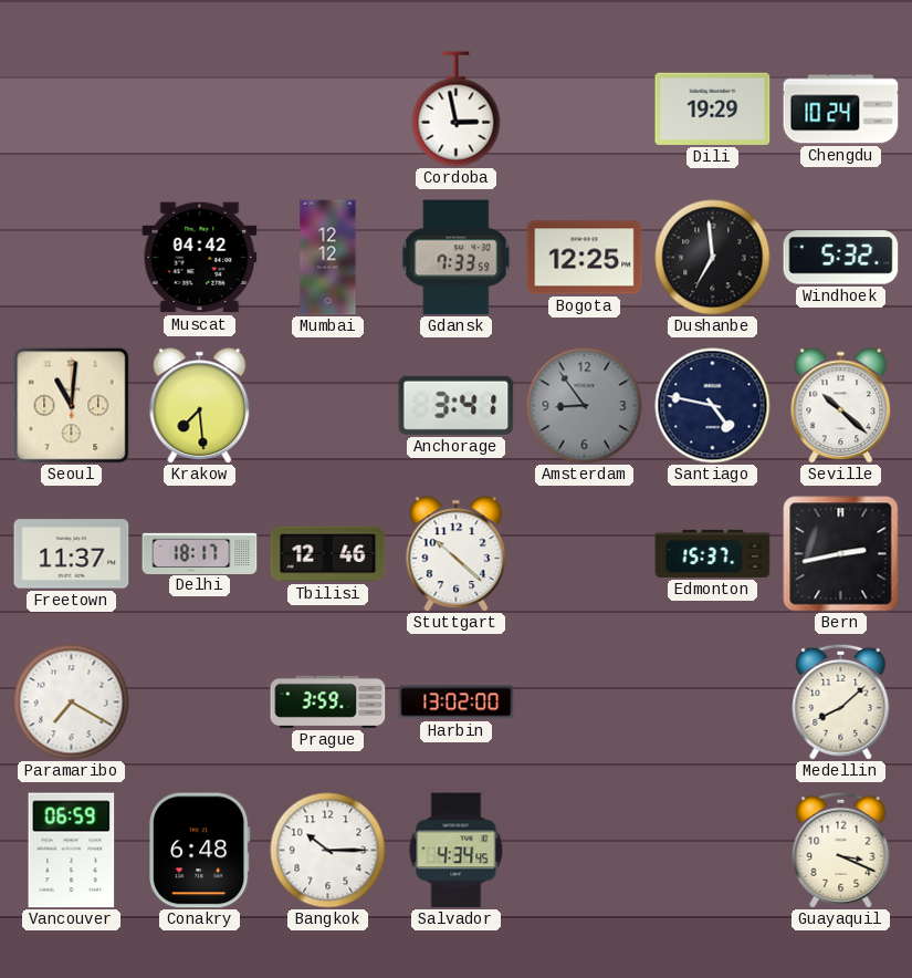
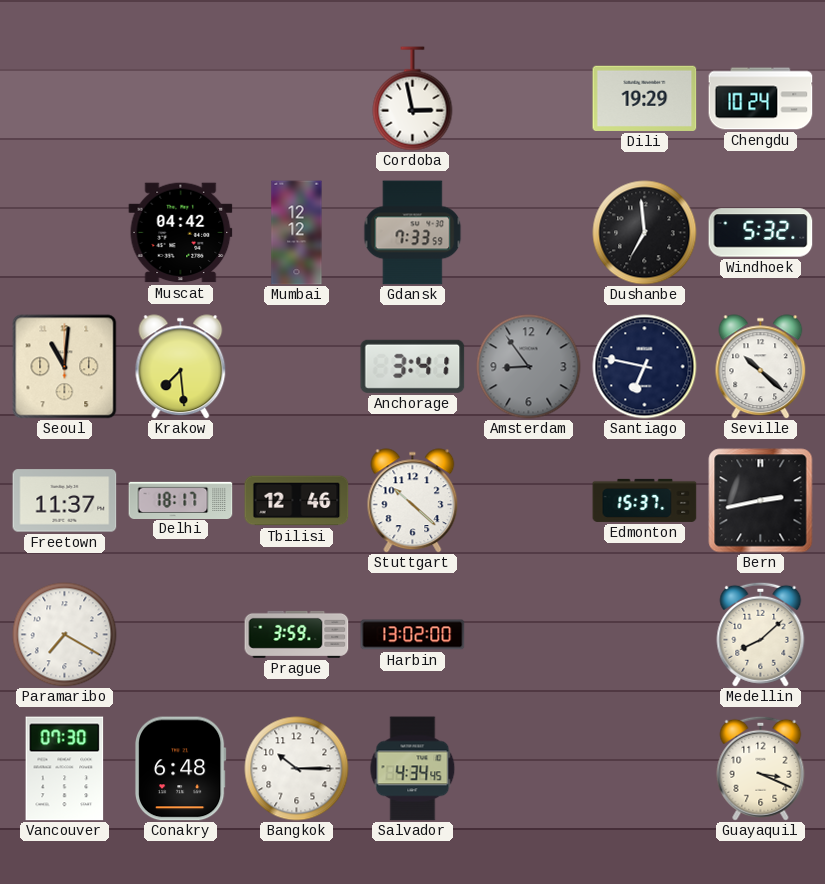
Bogota: 12:25 -> none
Santiago: 4:47 -> 6:47
Vancouver: 06:59 -> 07:30
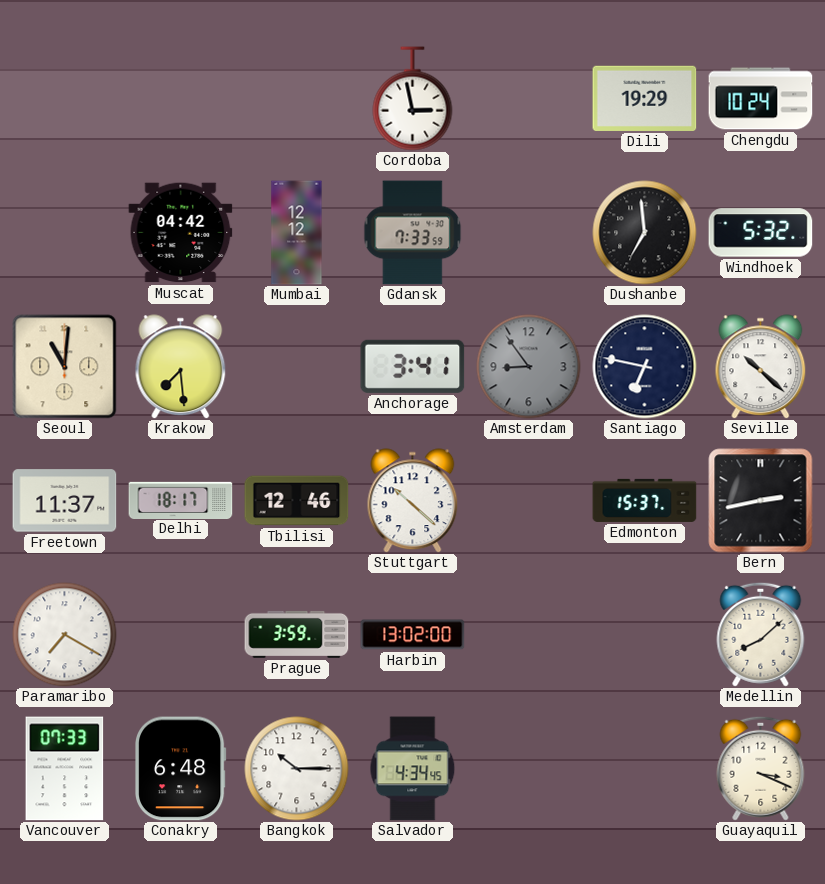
Vancouver: 07:30 -> 07:33
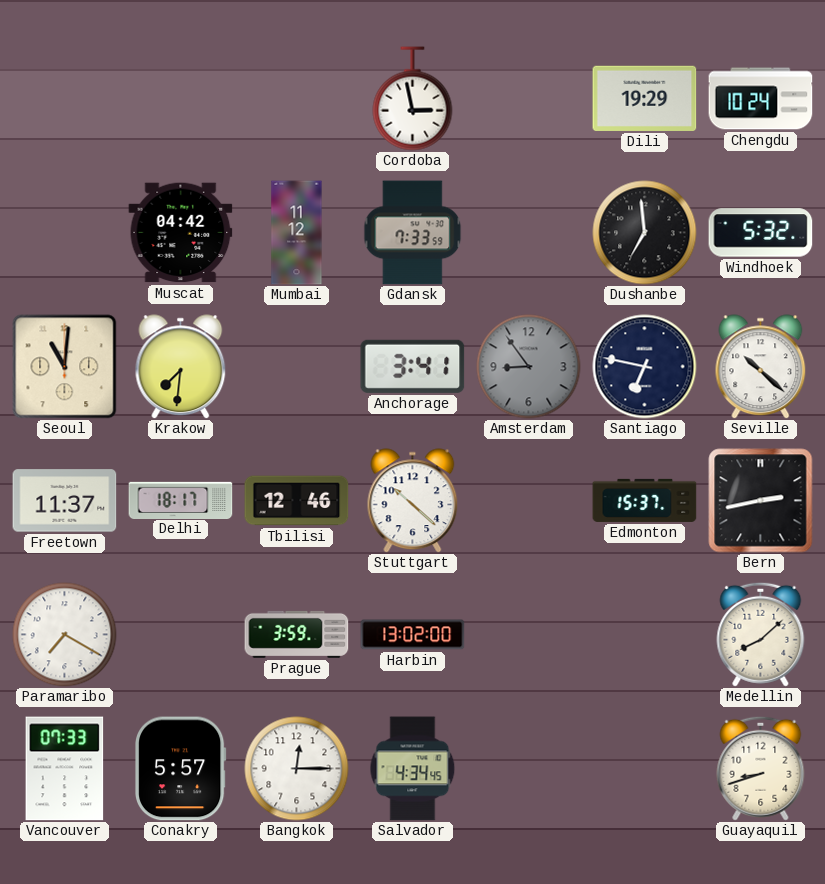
Mumbai: 12:12 -> 11:12
Krakow: 7:29 -> 7:31
Conakry: 6:48 -> 5:57
Bangkok: 10:15 -> 12:15
Guayaquil: 3:19 -> 8:42
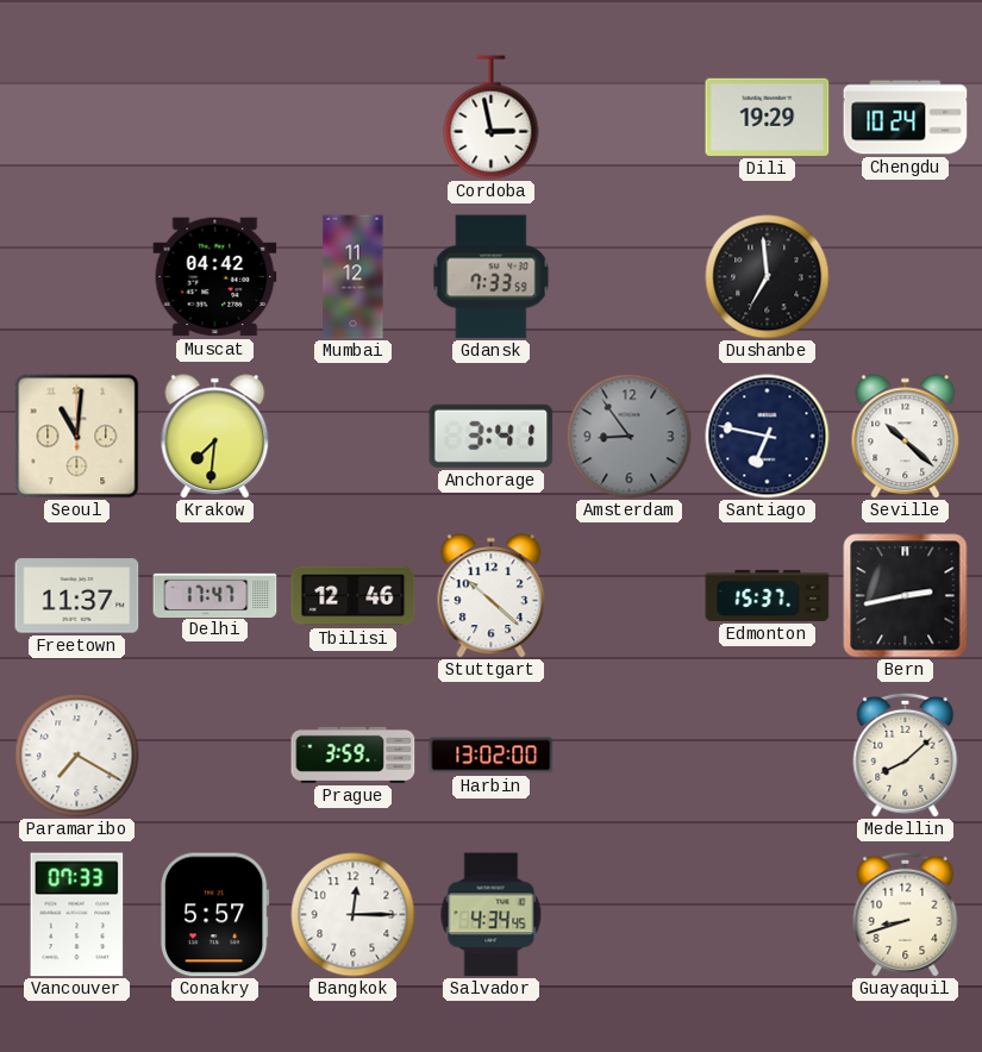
Windhoek: 5:32 -> none
Delhi: 18:17 -> 17:47
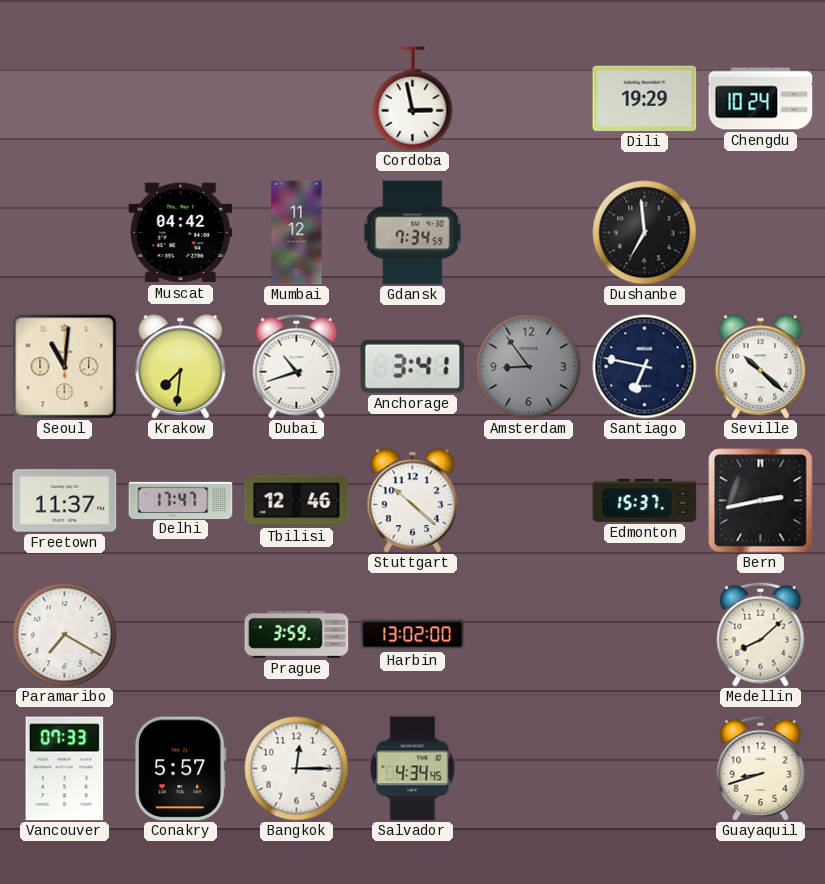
Gdansk: 7:33 -> 7:34
Dubai: none -> 10:42
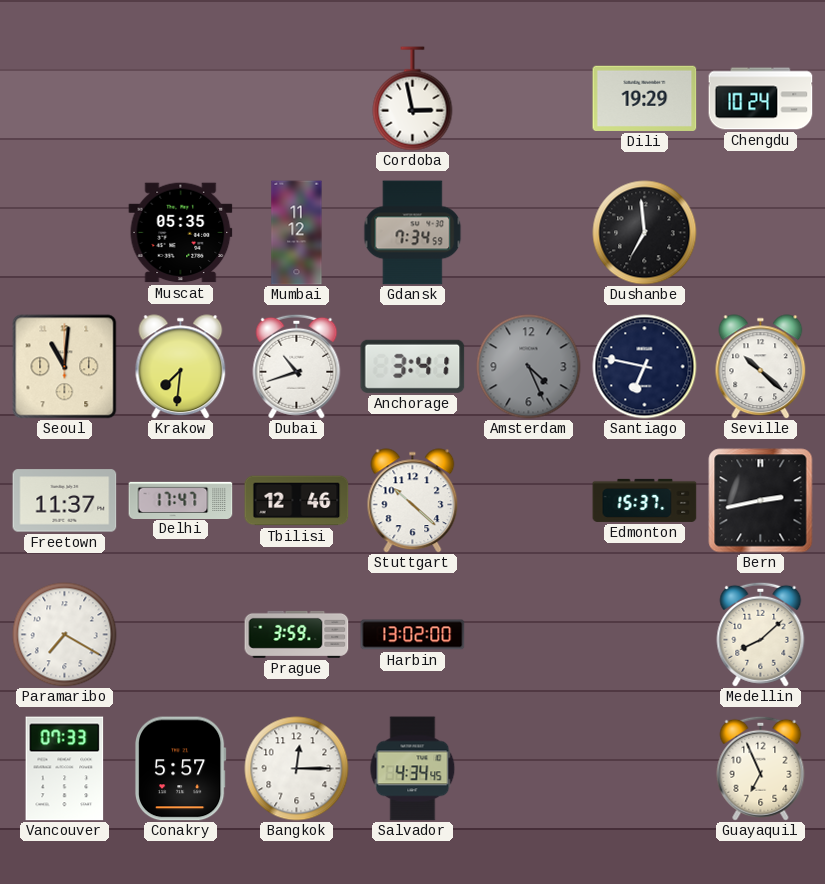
Muscat: 04:42 -> 05:35
Amsterdam: 8:54 -> 4:26
Guayaquil: 8:42 -> 6:56
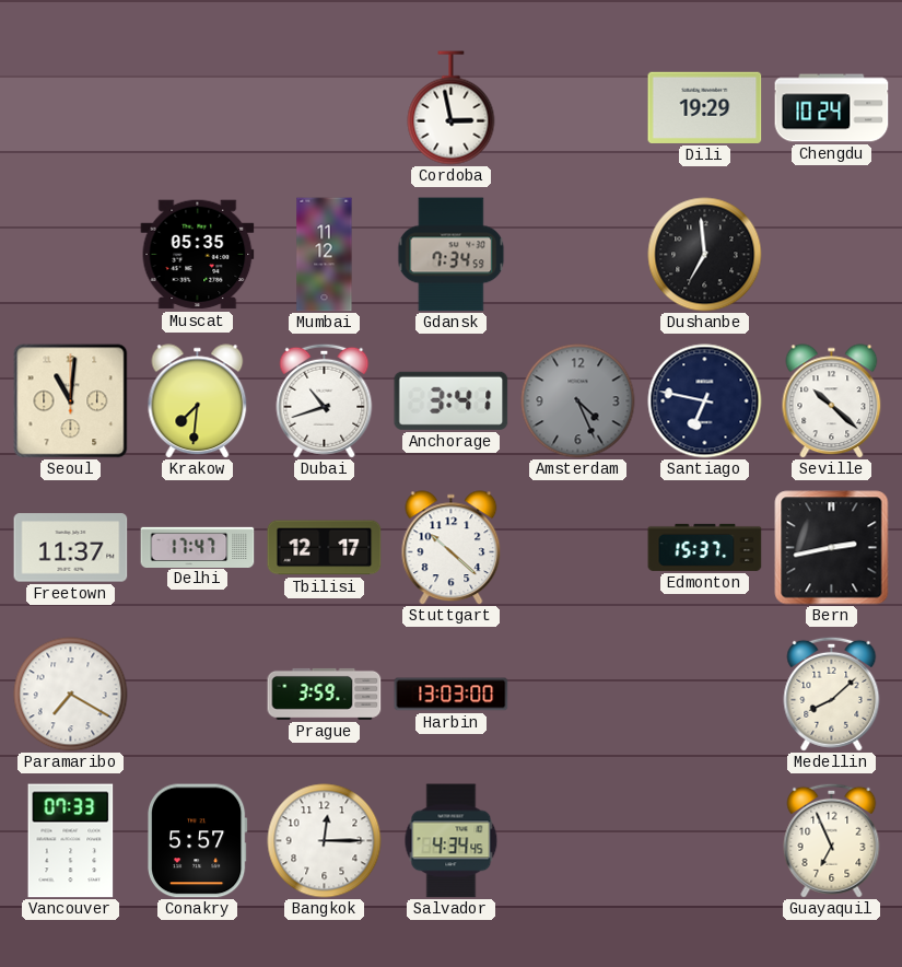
Tbilisi: 12:46 -> 12:17
Harbin: 13:02 -> 13:03
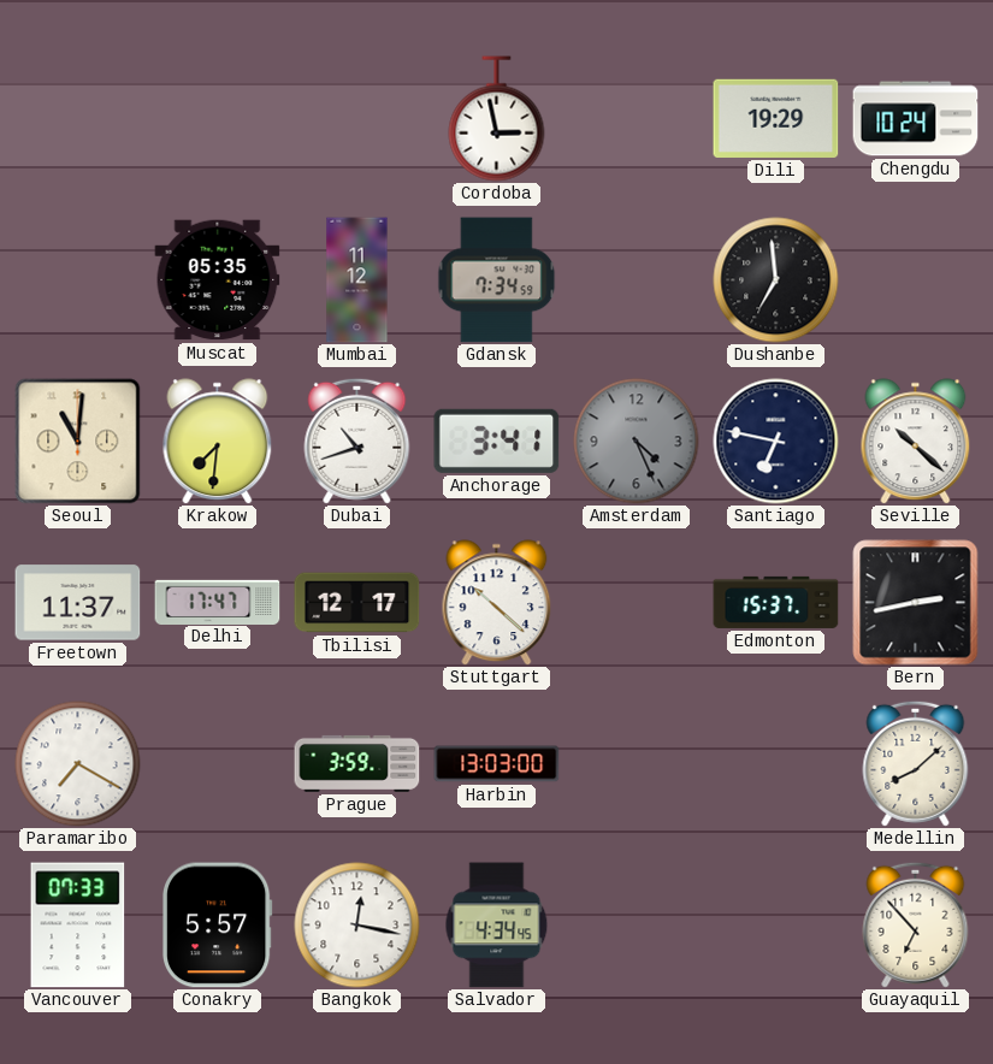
Bangkok: 12:15 -> 12:17
Guayaquil: 6:56 -> 6:53
